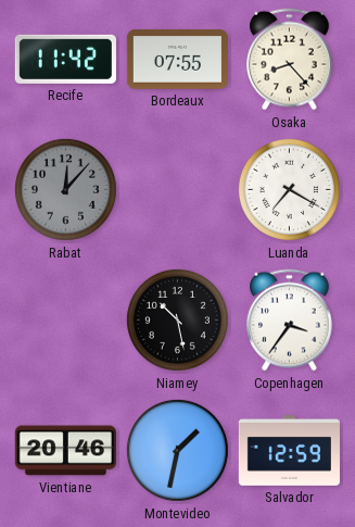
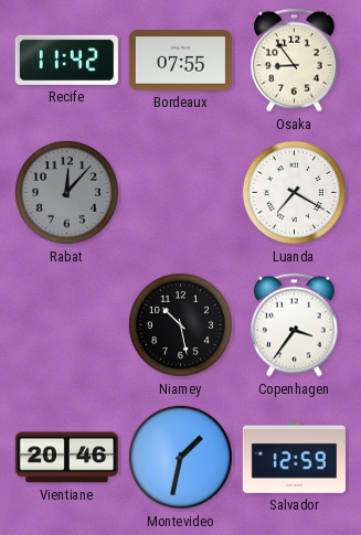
Osaka: 8:23 -> 8:54
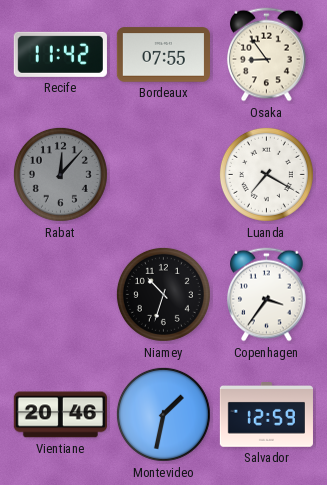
Niamey: 10:28 -> 10:33
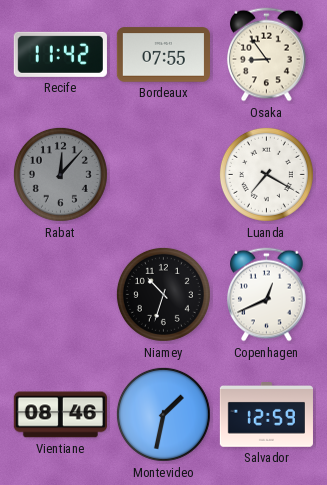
Copenhagen: 3:36 -> 12:41
Vientiane: 20:46 -> 08:46
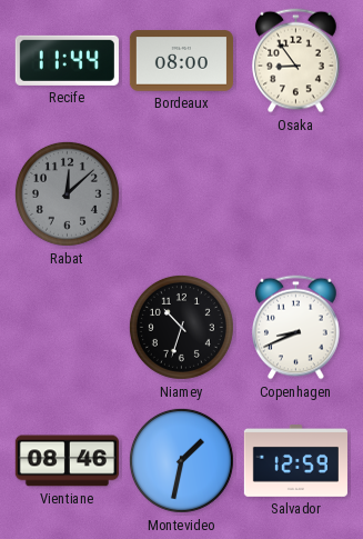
Recife: 11:42 -> 11:44
Bordeaux: 07:55 -> 08:00
Rabat: 12:07 -> 12:08
Luanda: 7:20 -> none
Copenhagen: 12:41 -> 8:41
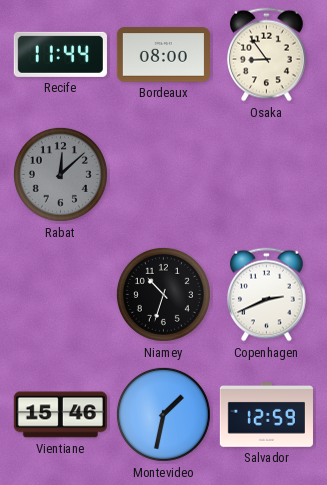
Copenhagen: 8:41 -> 2:41
Vientiane: 08:46 -> 15:46
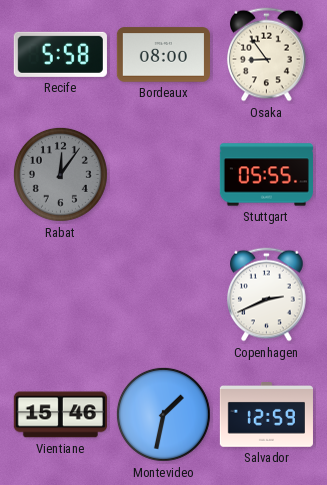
Recife: 11:44 -> 5:58
Rabat: 12:08 -> 12:06
Stuttgart: none -> 05:55
Niamey: 10:33 -> none
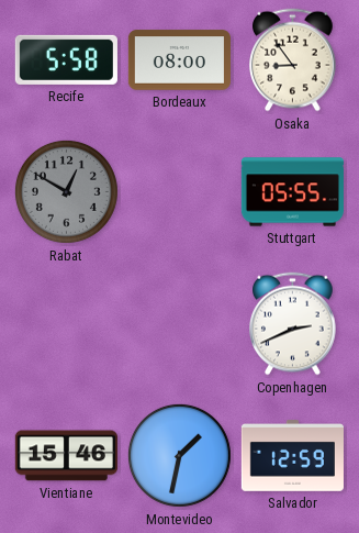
Rabat: 12:06 -> 12:50
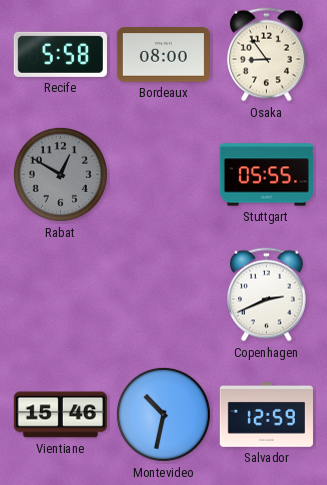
Montevideo: 1:32 -> 10:32
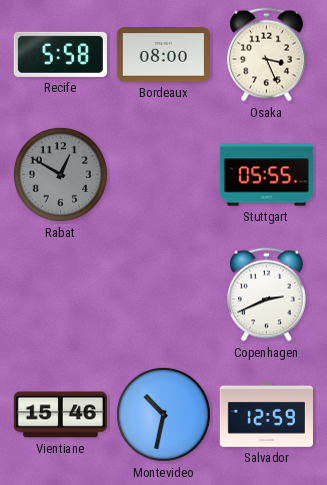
Osaka: 8:54 -> 3:26
